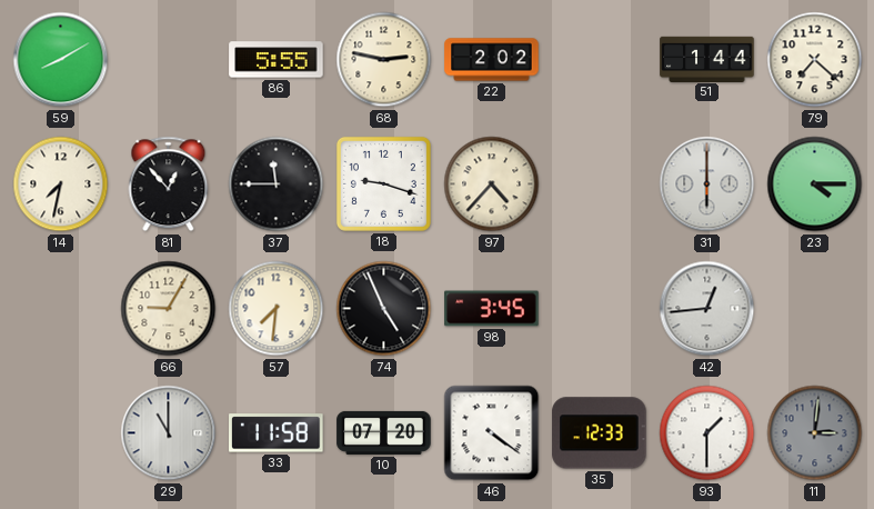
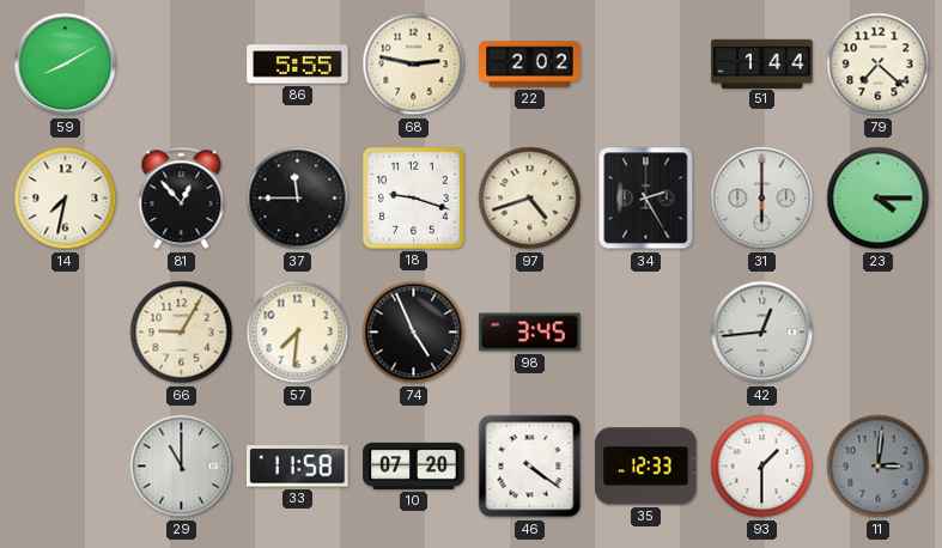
97: 4:37 -> 4:42
34: none -> 2:25
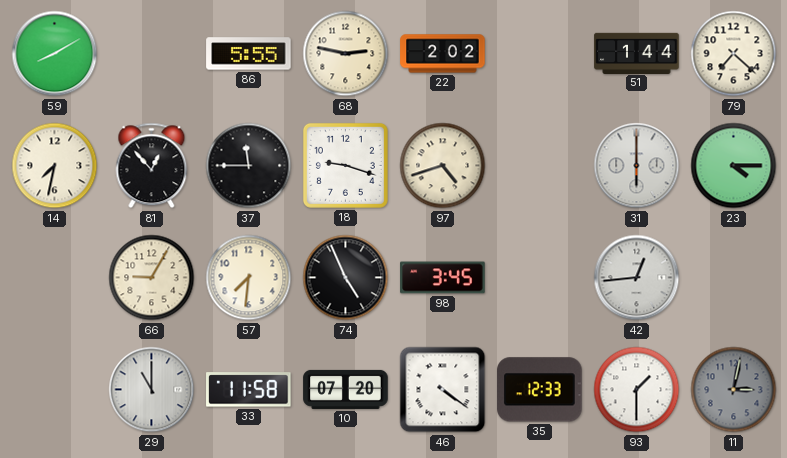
34: 2:25 -> none
11: 3:01 -> 3:02
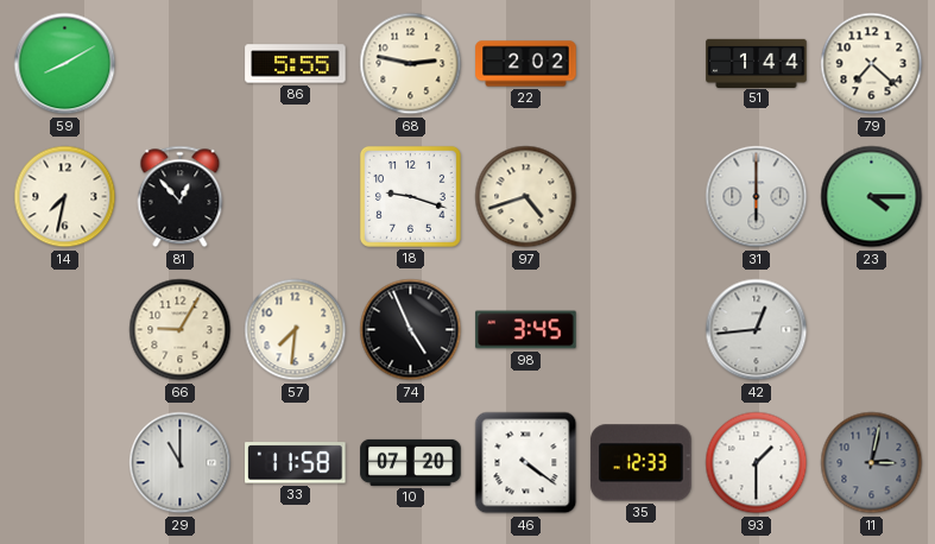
37: 11:45 -> none
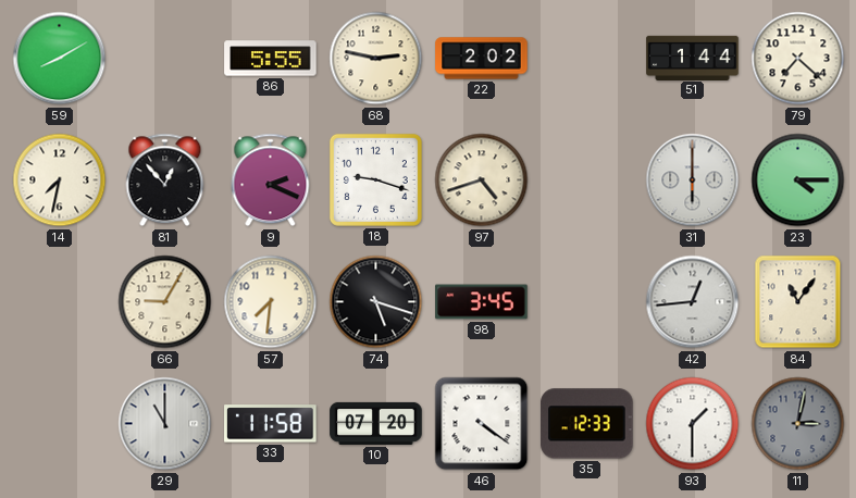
9: none -> 2:19
74: 4:56 -> 5:18
84: none -> 11:06
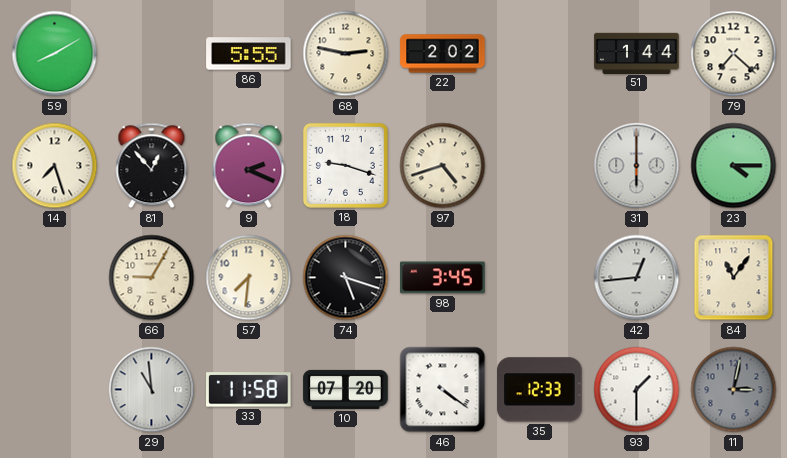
14: 7:32 -> 7:27
29: 11:00 -> 10:59
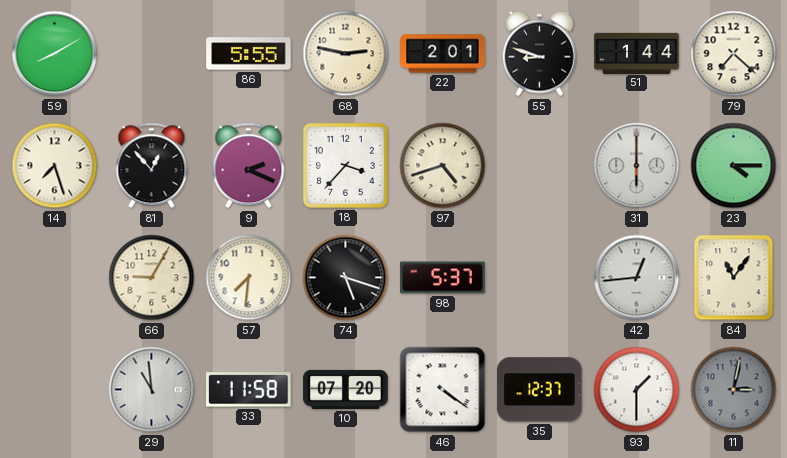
22: 2:02 -> 2:01
55: none -> 8:48
18: 9:18 -> 3:37
98: 3:45 -> 5:37
35: 12:33 -> 12:37
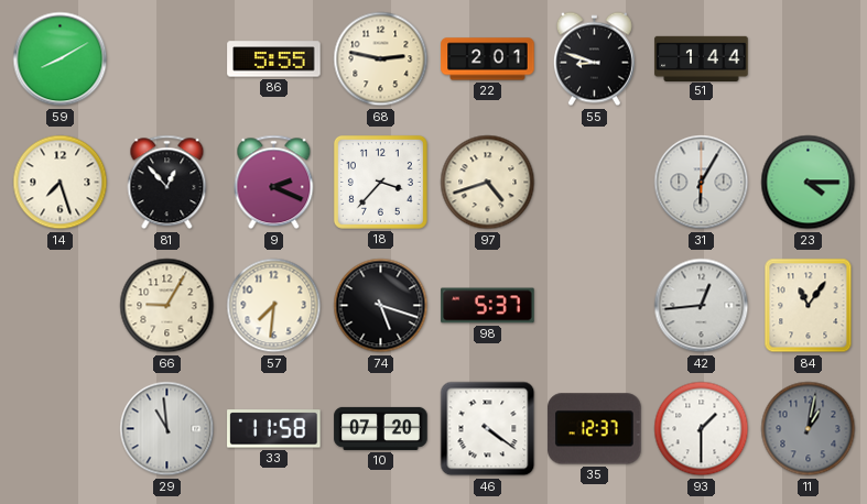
79: 7:22 -> none
31: 6:00 -> 6:05
11: 3:02 -> 1:02
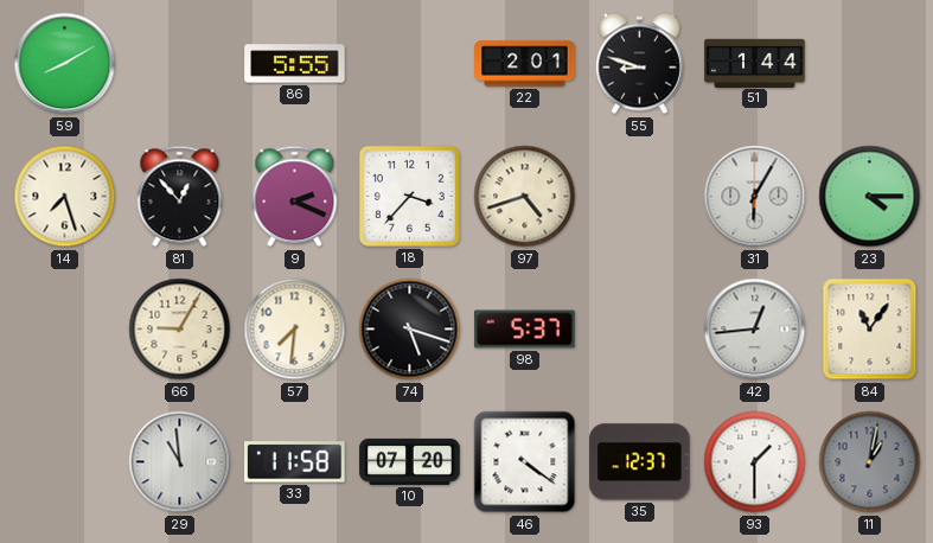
68: 2:47 -> none
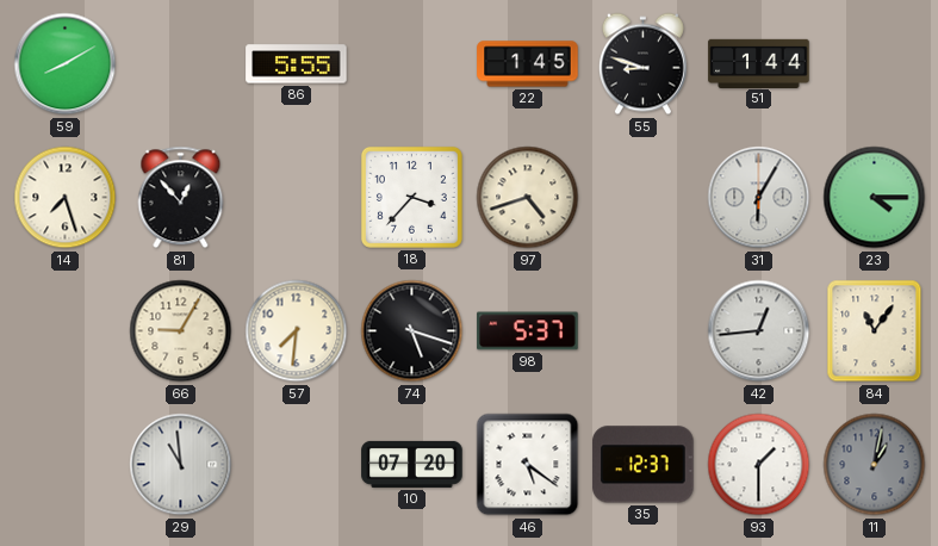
22: 2:01 -> 1:45
9: 2:19 -> none
33: 11:58 -> none
46: 4:21 -> 5:21
